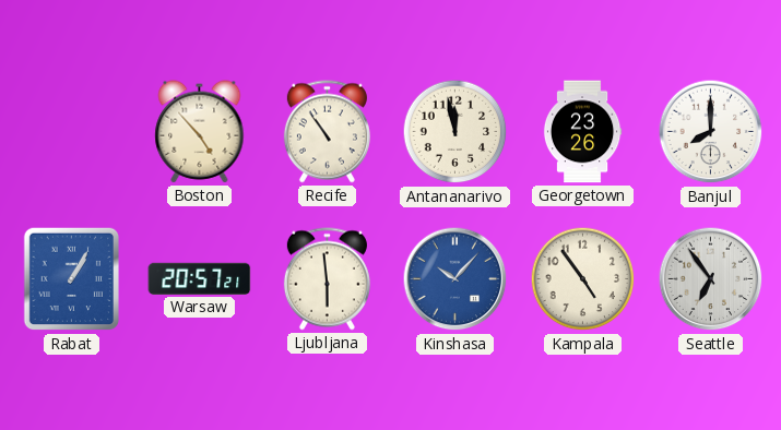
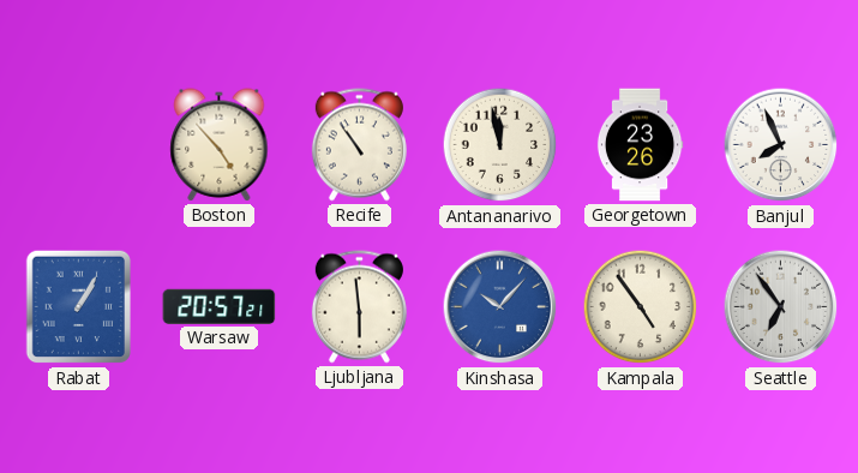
Banjul: 8:00 -> 7:56
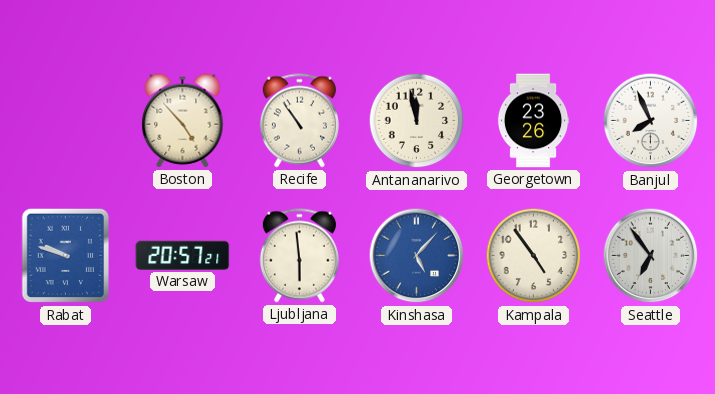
Rabat: 1:05 -> 9:48
Kinshasa: 10:07 -> 5:07
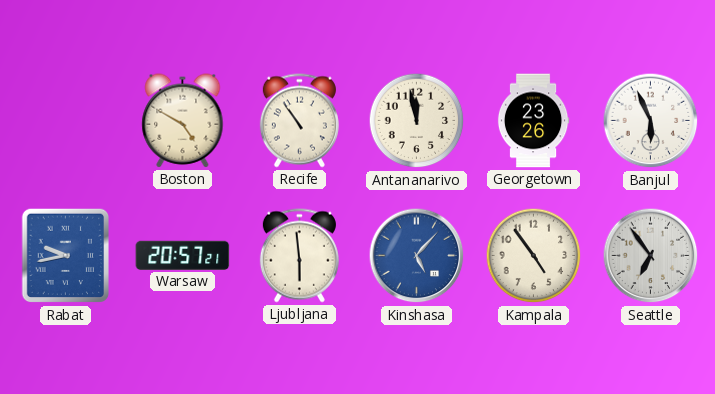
Boston: 4:53 -> 4:50
Banjul: 7:56 -> 5:56
Rabat: 9:48 -> 9:43
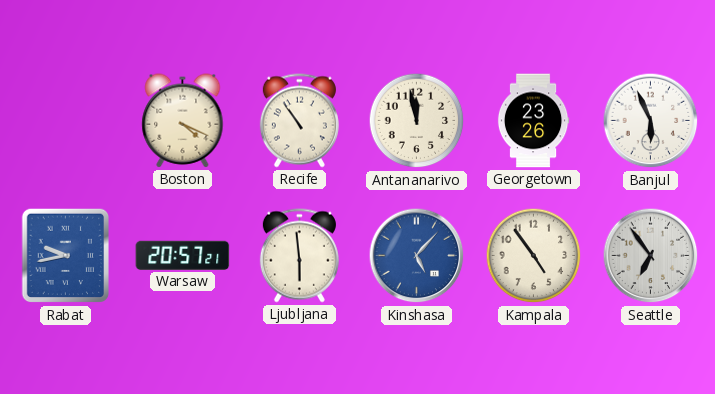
Boston: 4:50 -> 4:19
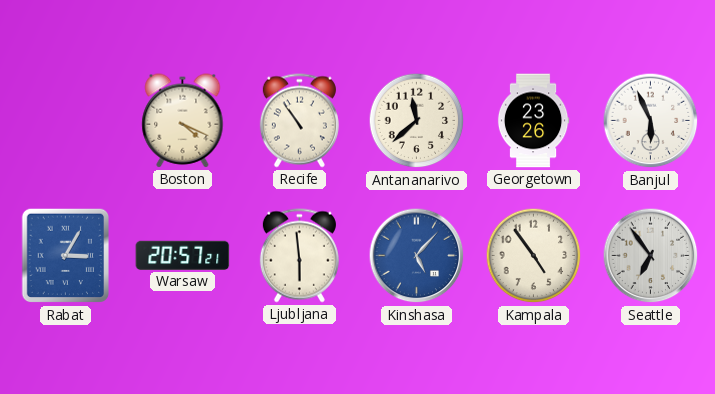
Antananarivo: 11:58 -> 11:38
Rabat: 9:43 -> 3:05
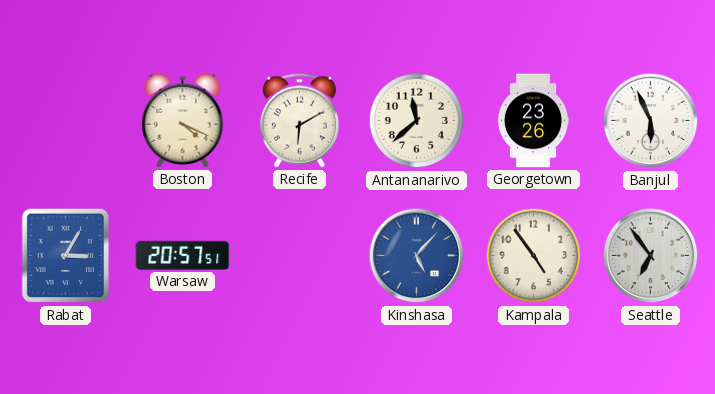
Recife: 10:54 -> 6:10
Warsaw: 20:57:21 -> 20:57:51
Ljubljana: 5:59 -> none
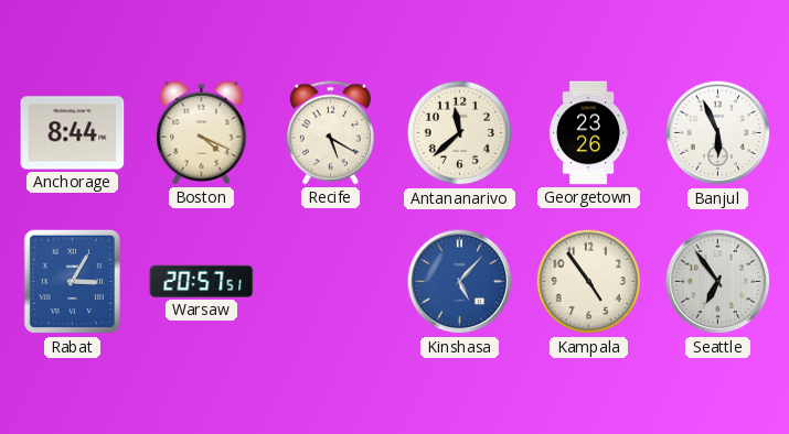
Anchorage: none -> 8:44
Recife: 6:10 -> 5:20
